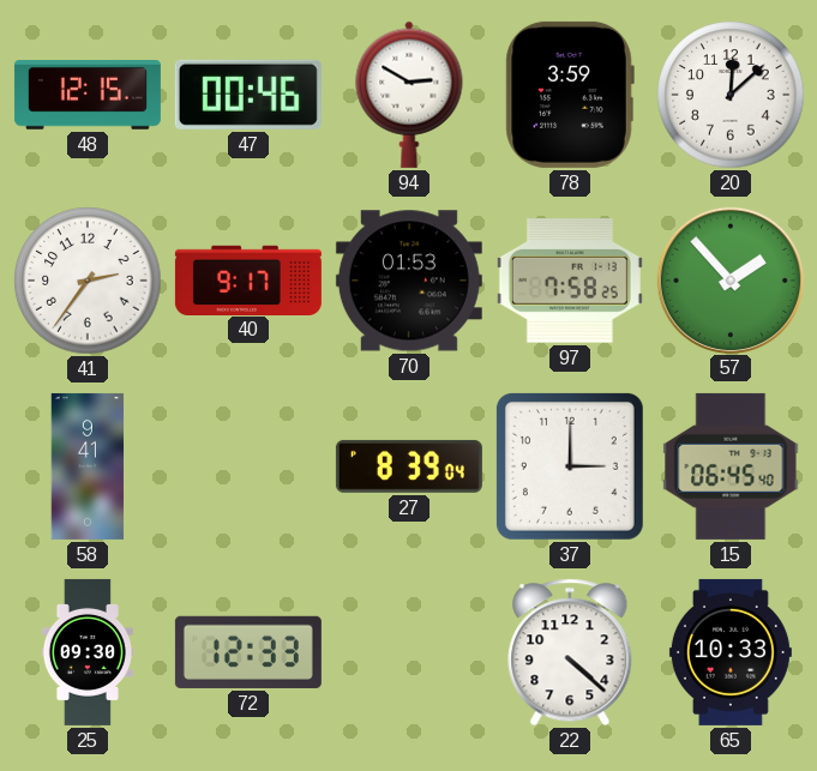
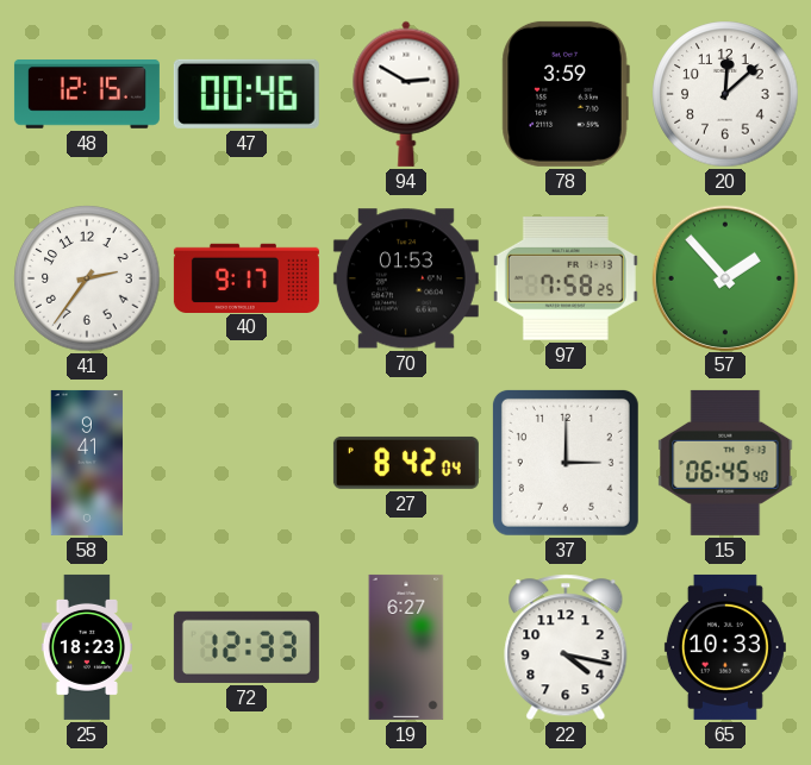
27: 8:39 -> 8:42
25: 09:30 -> 18:23
19: none -> 6:27
22: 4:22 -> 4:17
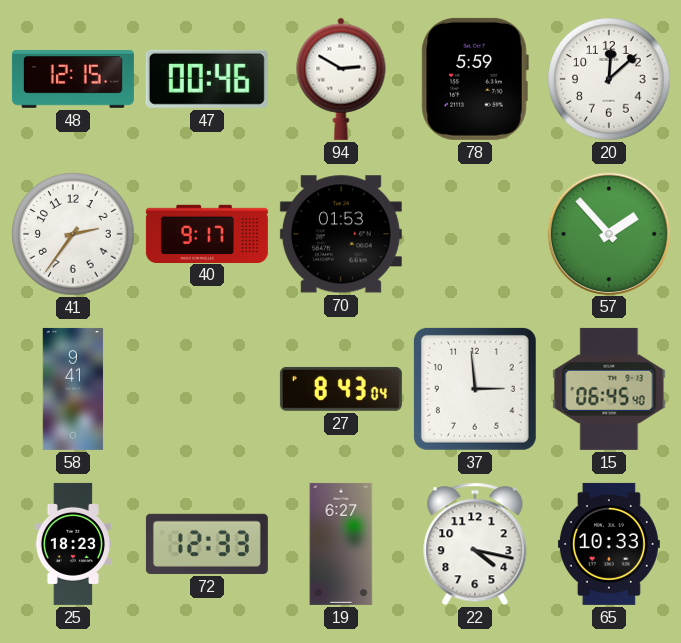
78: 3:59 -> 5:59
97: 7:58 -> none
27: 8:42 -> 8:43
37: 3:00 -> 2:59
